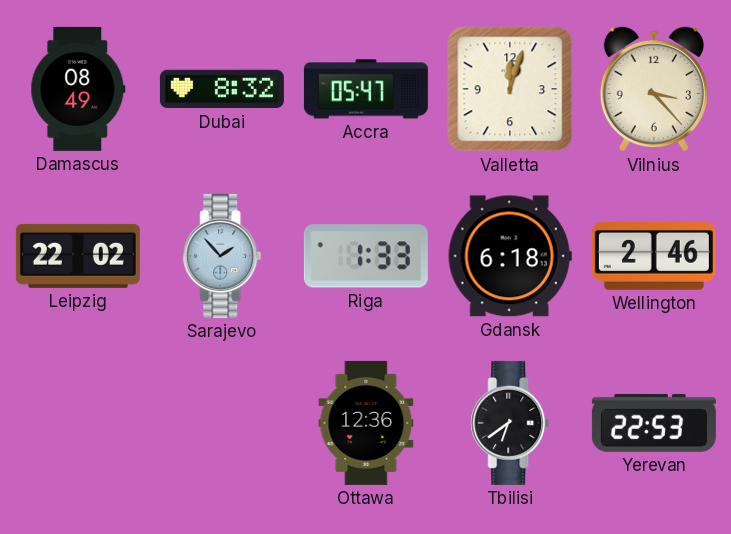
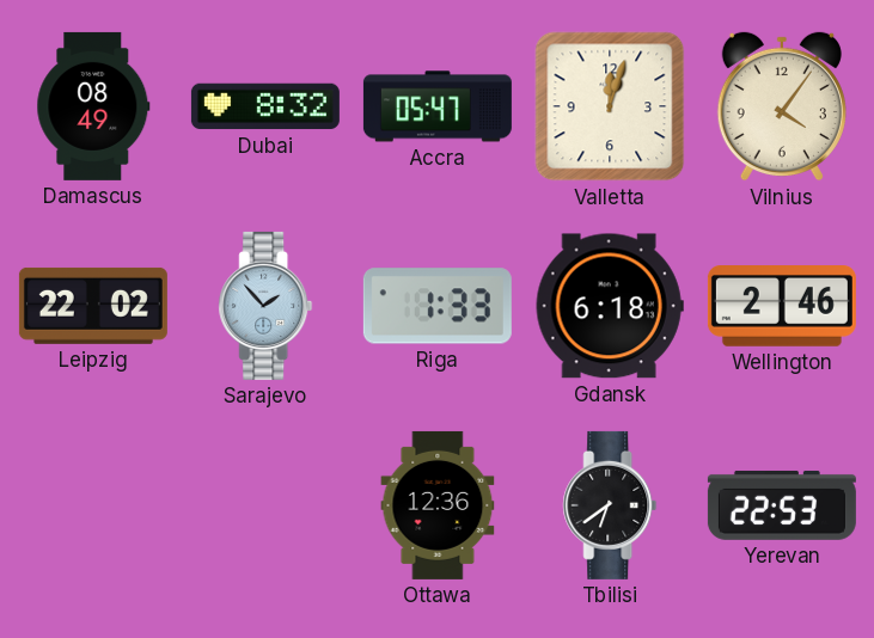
Vilnius: 3:23 -> 4:06
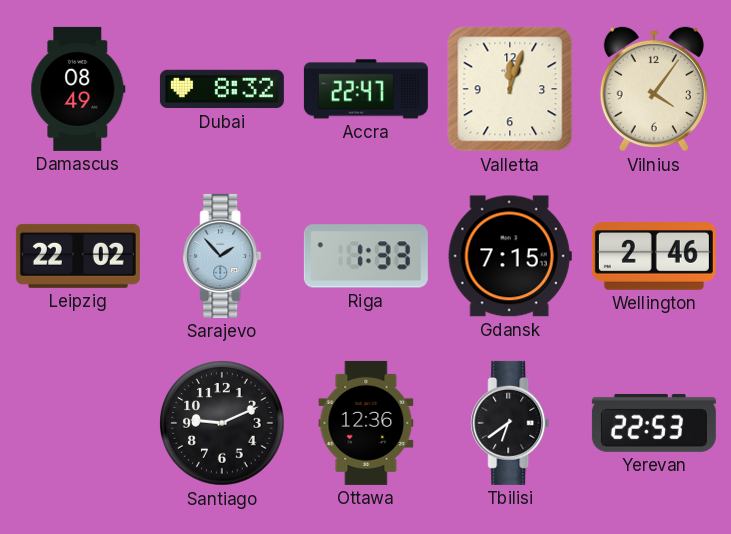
Accra: 05:47 -> 22:47
Gdansk: 6:18 -> 7:15
Santiago: none -> 9:11
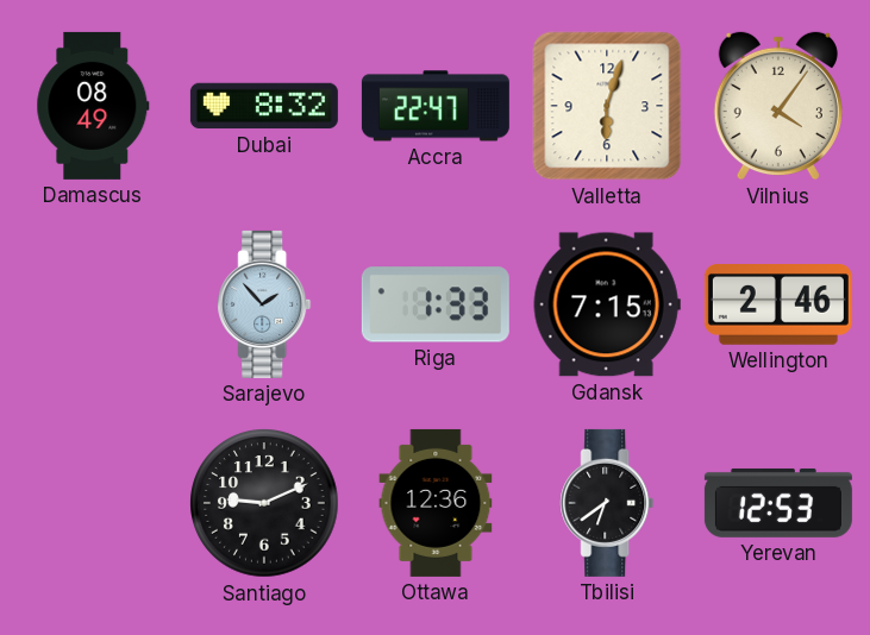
Valletta: 12:03 -> 6:03
Leipzig: 22:02 -> none
Yerevan: 22:53 -> 12:53
